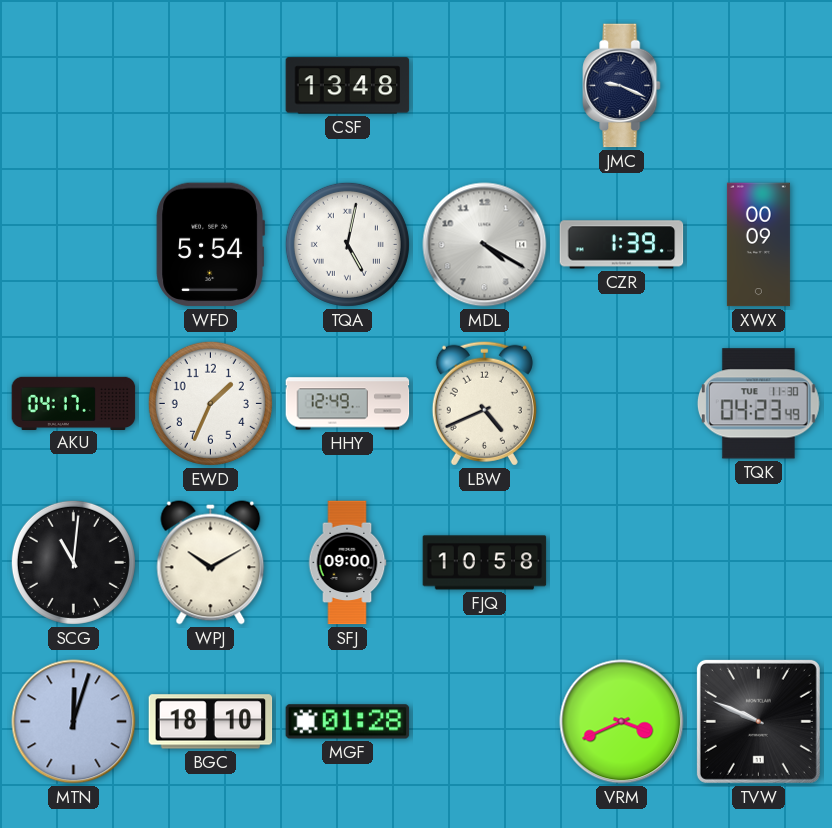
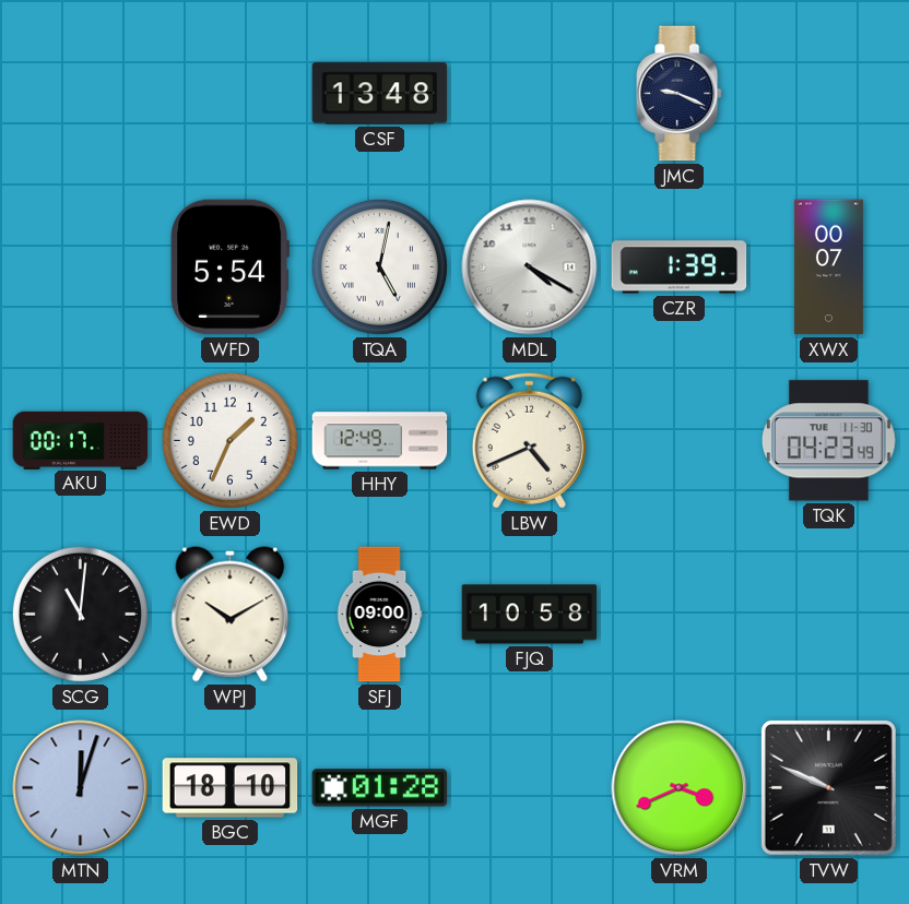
XWX: 00:09 -> 00:07
AKU: 04:17 -> 00:17
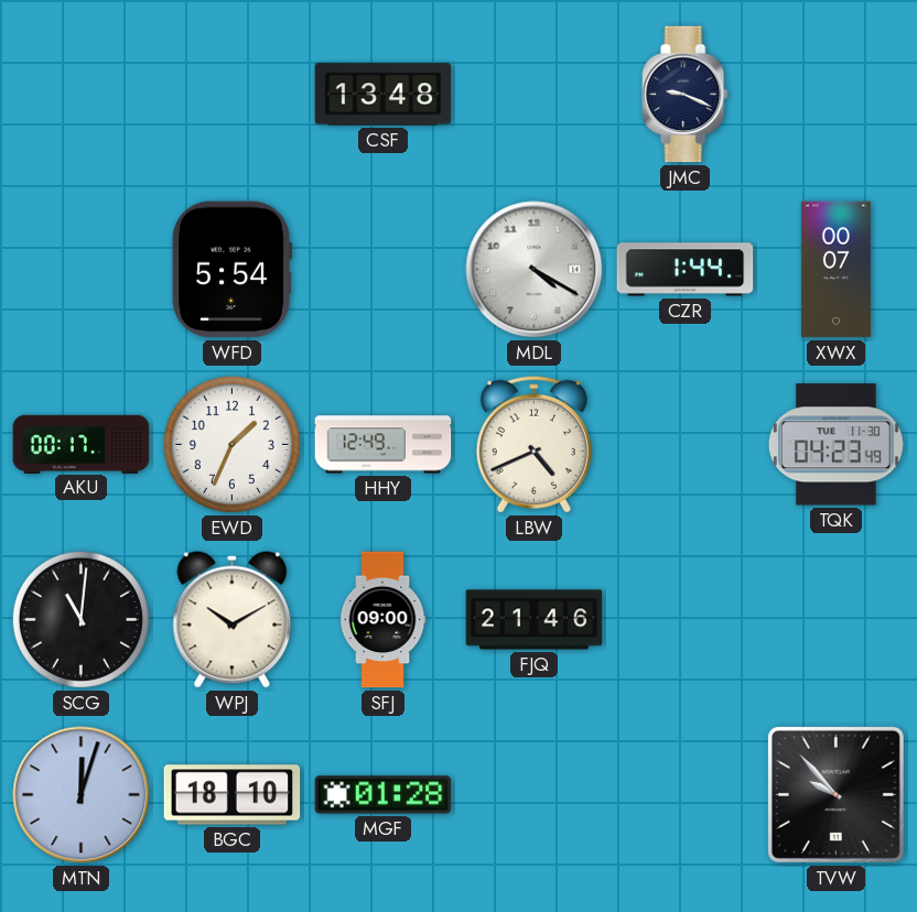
TQA: 5:02 -> none
CZR: 1:39 -> 1:44
FJQ: 10:58 -> 21:46
VRM: 3:41 -> none
TVW: 9:49 -> 9:53
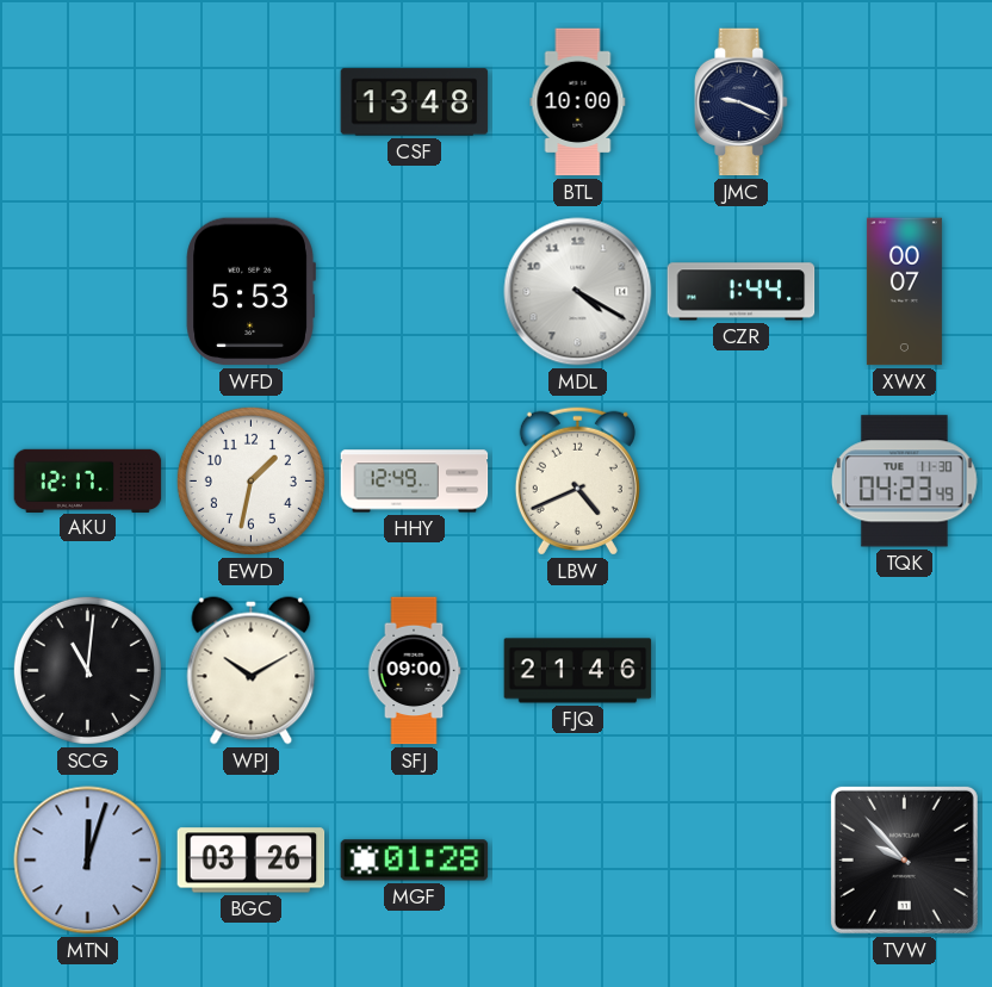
BTL: none -> 10:00
WFD: 5:54 -> 5:53
AKU: 00:17 -> 12:17
EWD: 1:34 -> 1:32
BGC: 18:10 -> 03:26
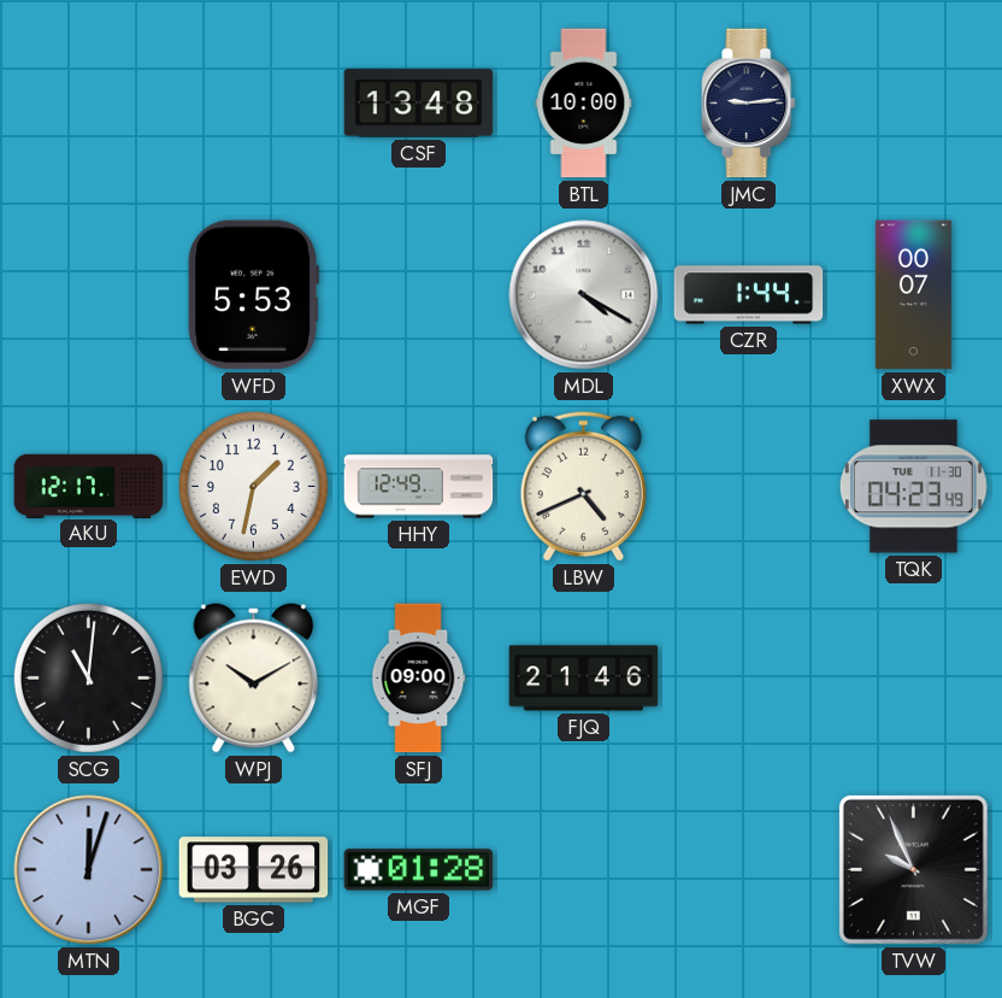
JMC: 9:19 -> 9:14
TVW: 9:53 -> 9:56
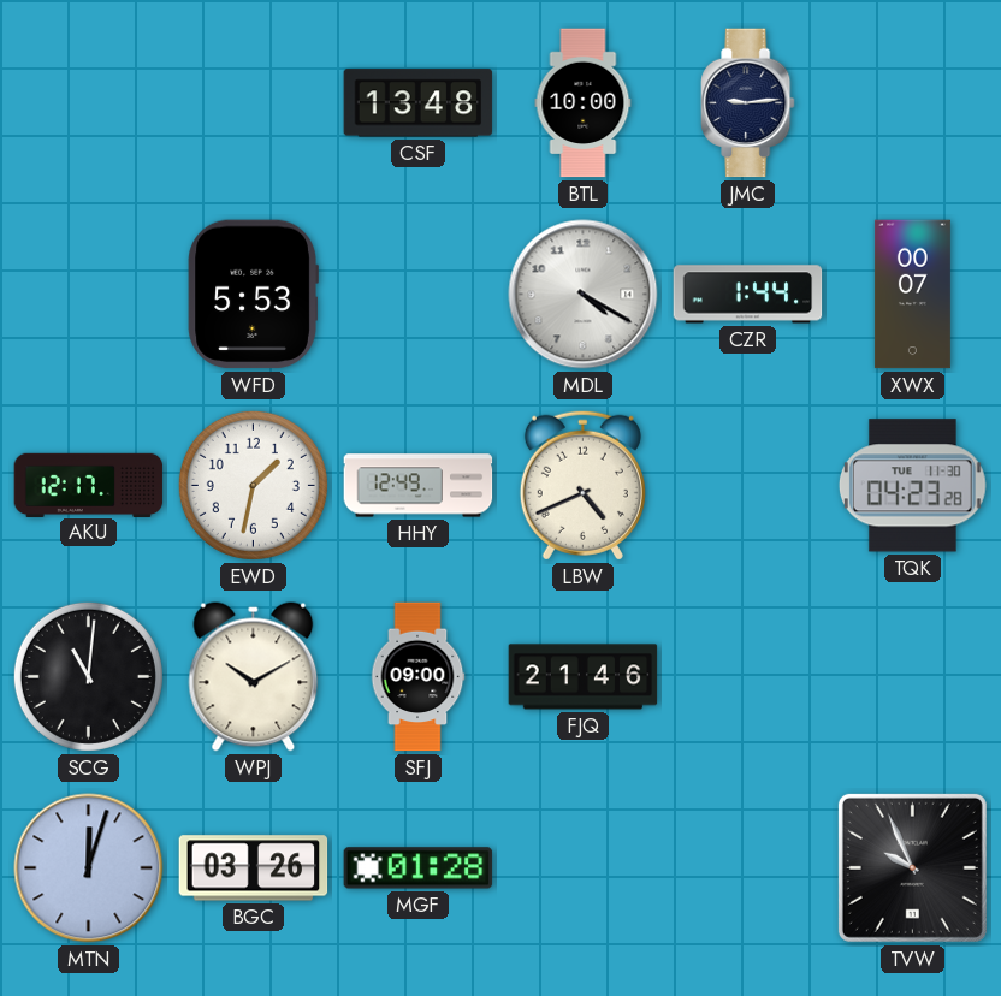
TQK: 04:23:49 -> 04:23:28
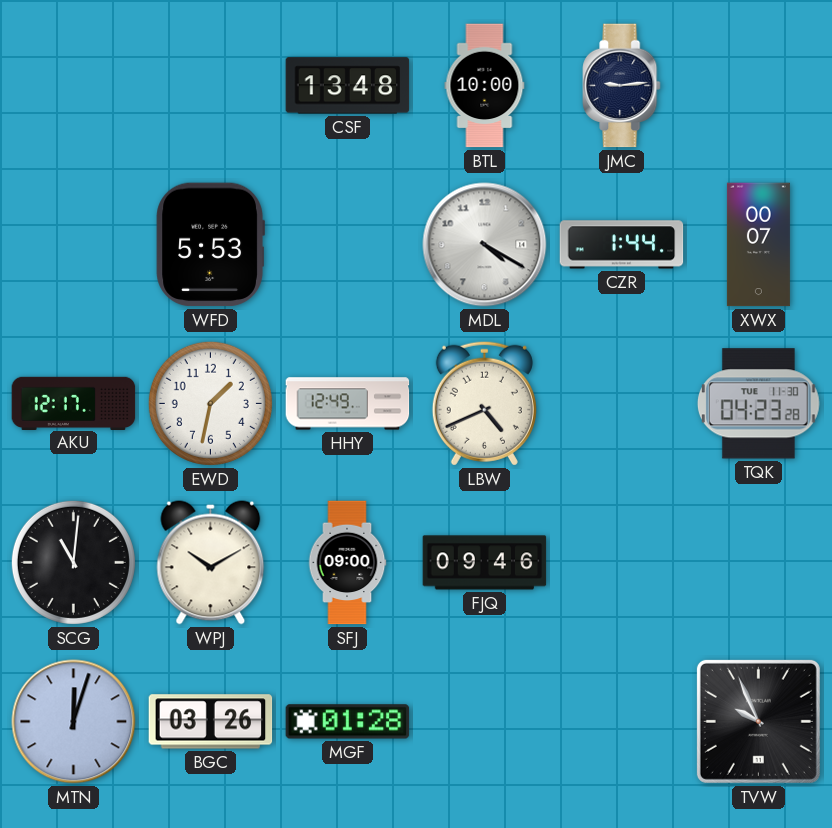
FJQ: 21:46 -> 09:46
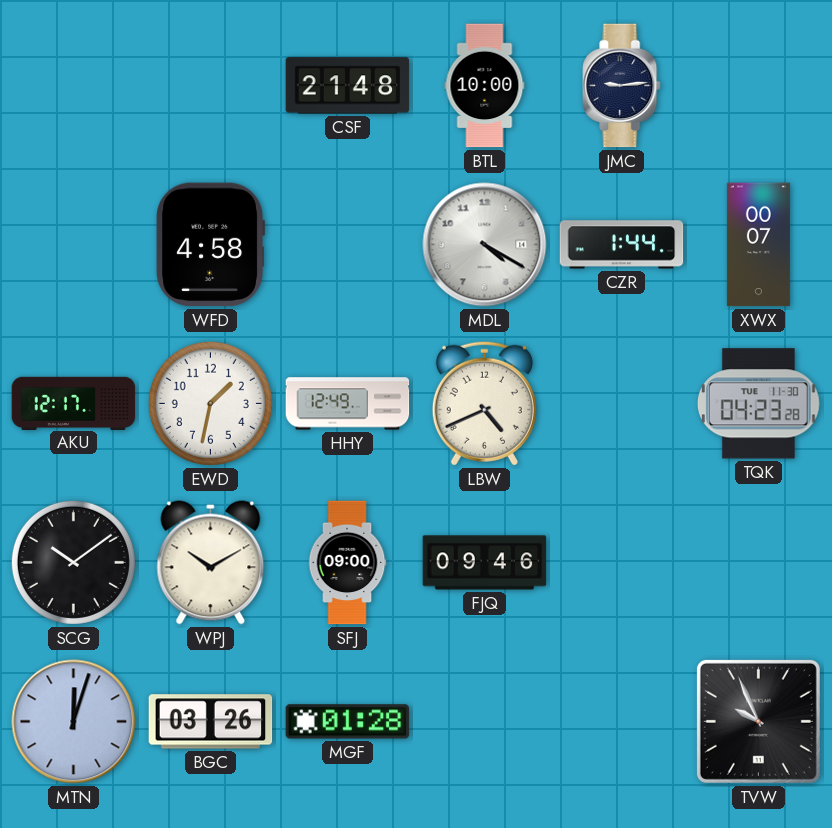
CSF: 13:48 -> 21:48
WFD: 5:53 -> 4:58
SCG: 11:01 -> 10:09
